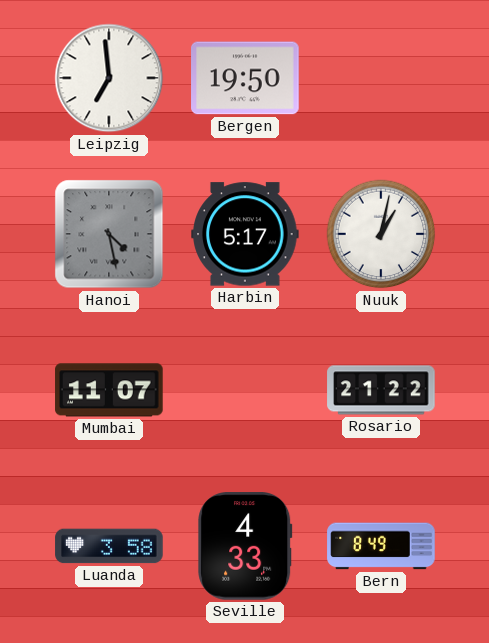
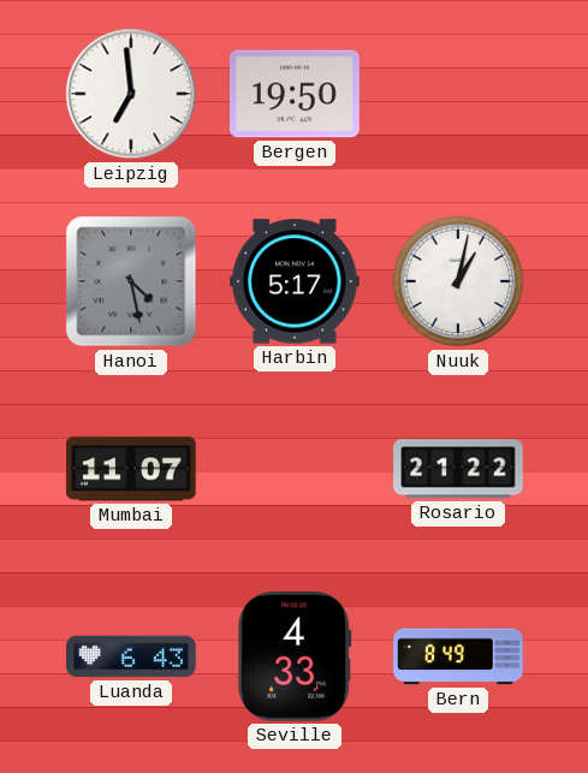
Luanda: 3:58 -> 6:43
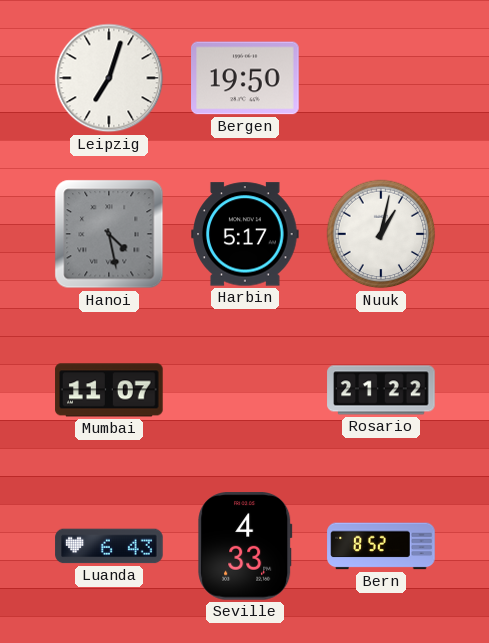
Leipzig: 6:59 -> 7:03
Bern: 8:49 -> 8:52
